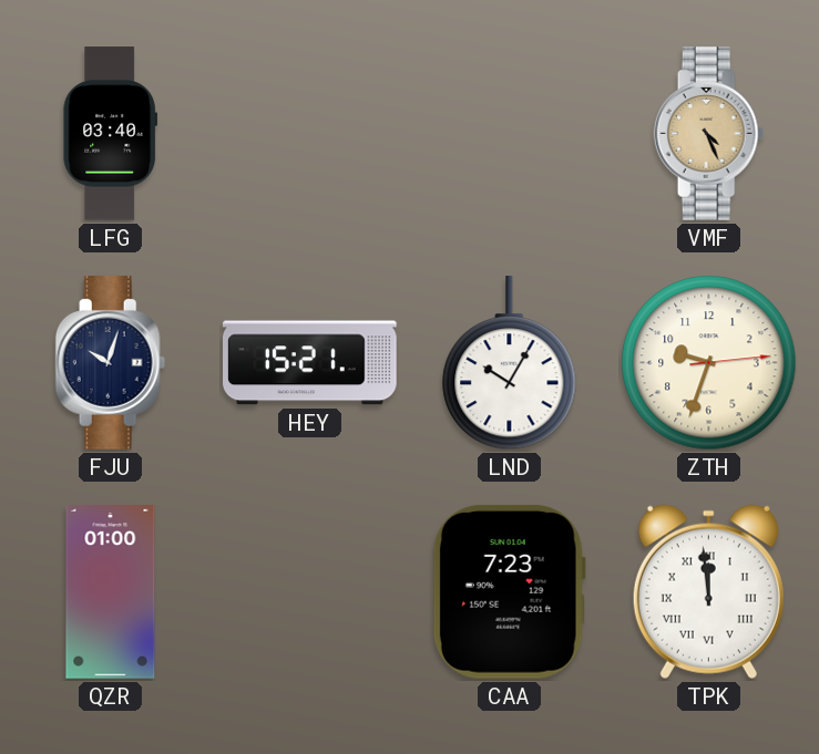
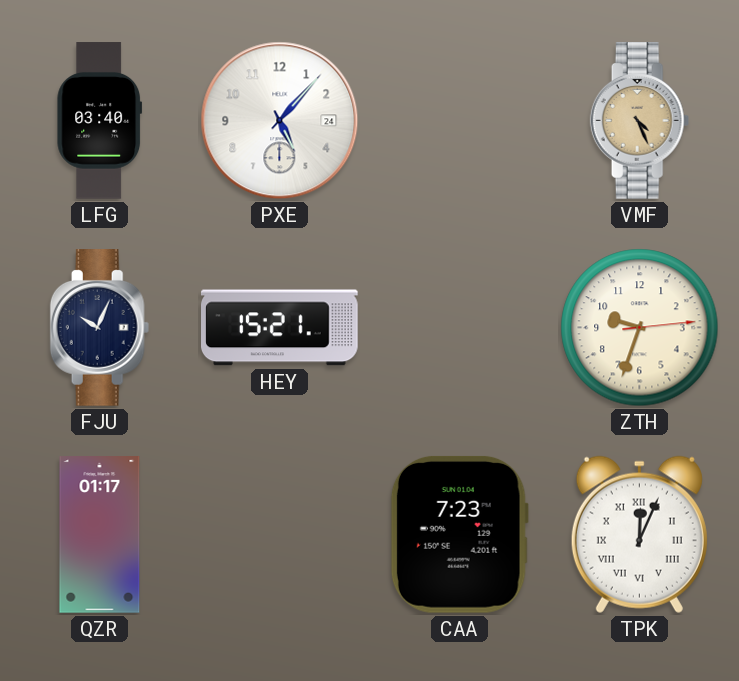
PXE: none -> 5:07
FJU: 10:03 -> 10:04
LND: 10:05 -> none
QZR: 01:00 -> 01:17
TPK: 11:59 -> 12:04
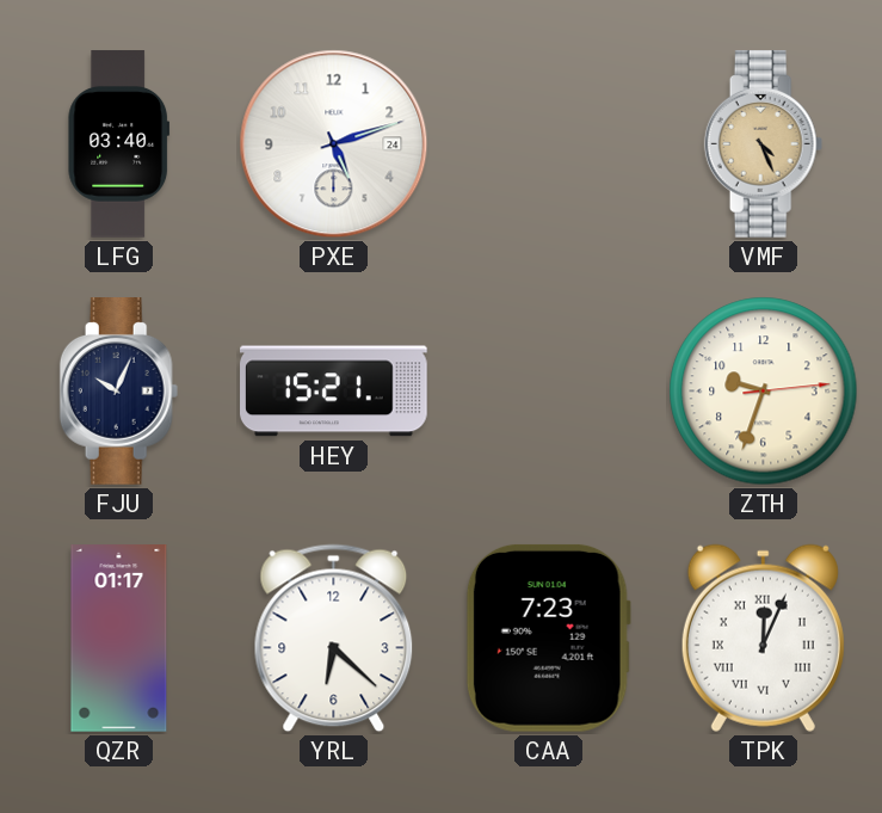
PXE: 5:07 -> 5:12
YRL: none -> 6:22
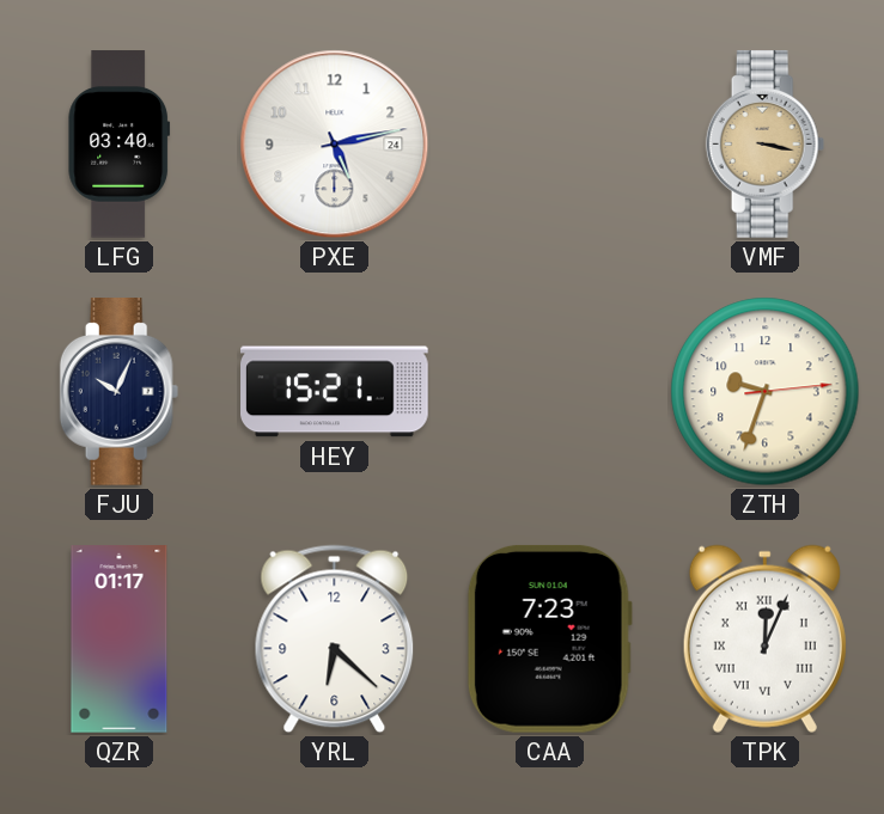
PXE: 5:12 -> 5:13
VMF: 4:26 -> 3:17
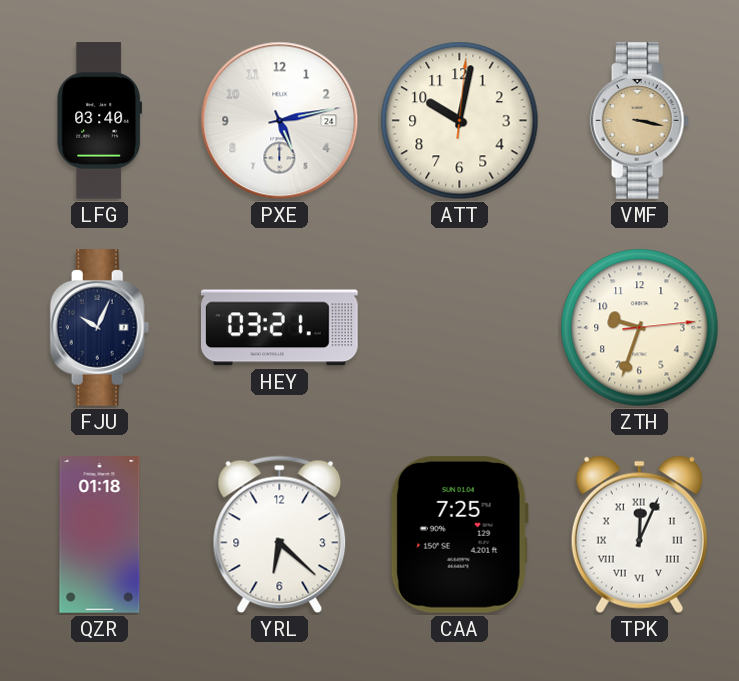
ATT: none -> 10:02
HEY: 15:21 -> 03:21
QZR: 01:17 -> 01:18
CAA: 7:23 -> 7:25
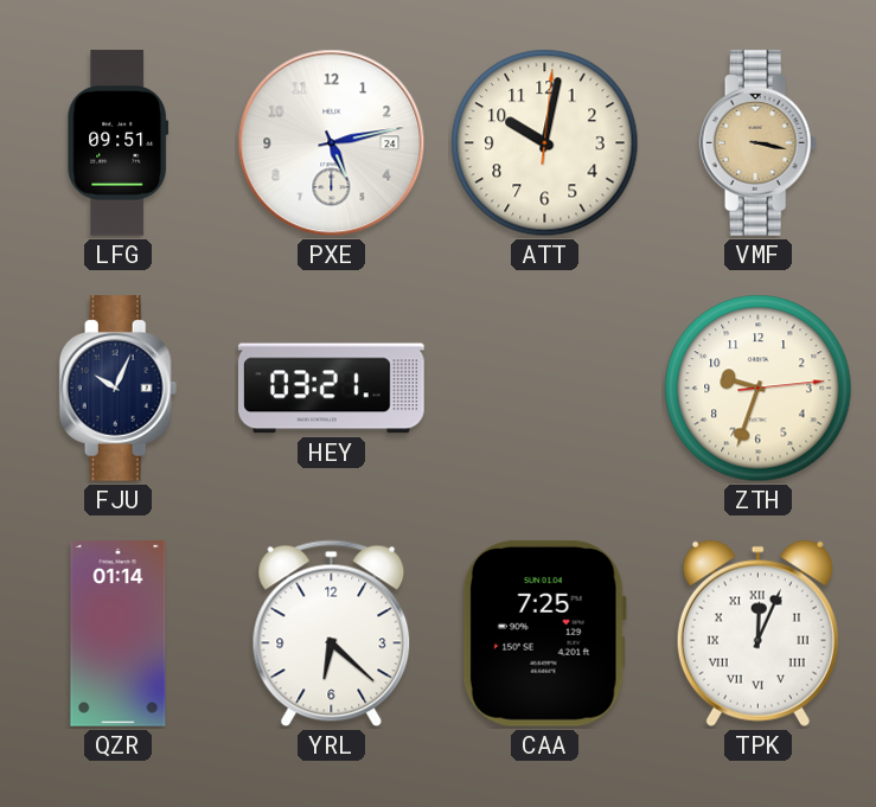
LFG: 03:40 -> 09:51
QZR: 01:18 -> 01:14
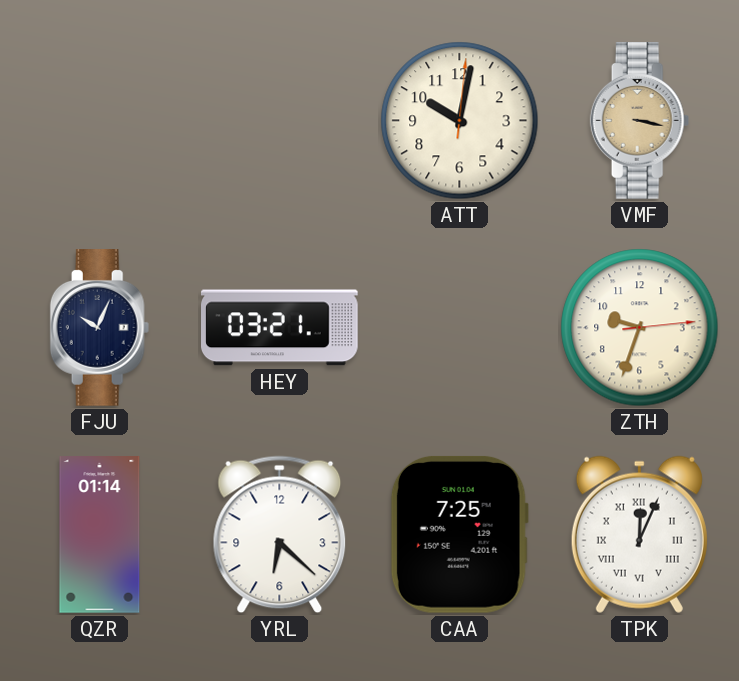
LFG: 09:51 -> none
PXE: 5:13 -> none
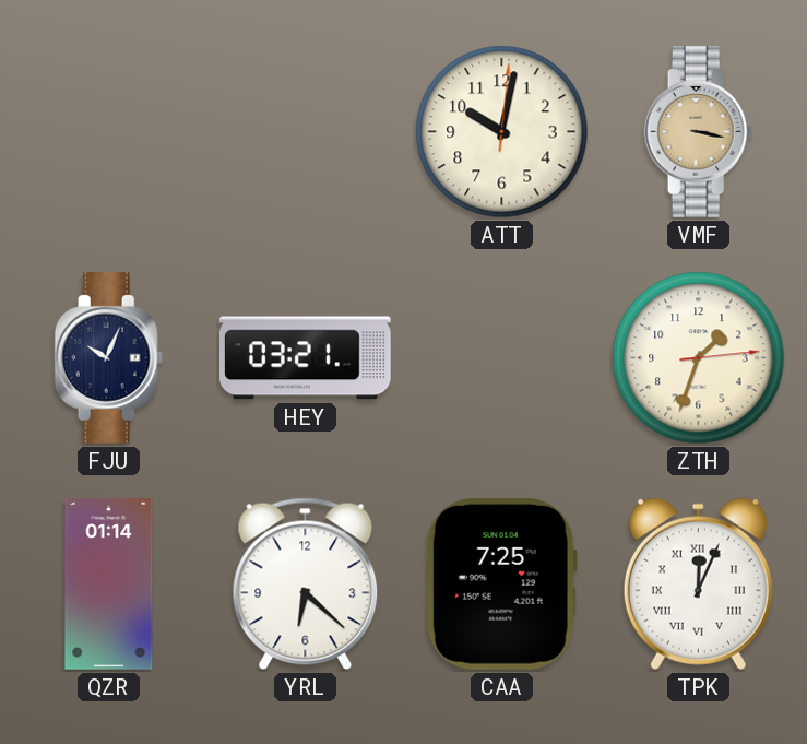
ZTH: 9:33 -> 1:33
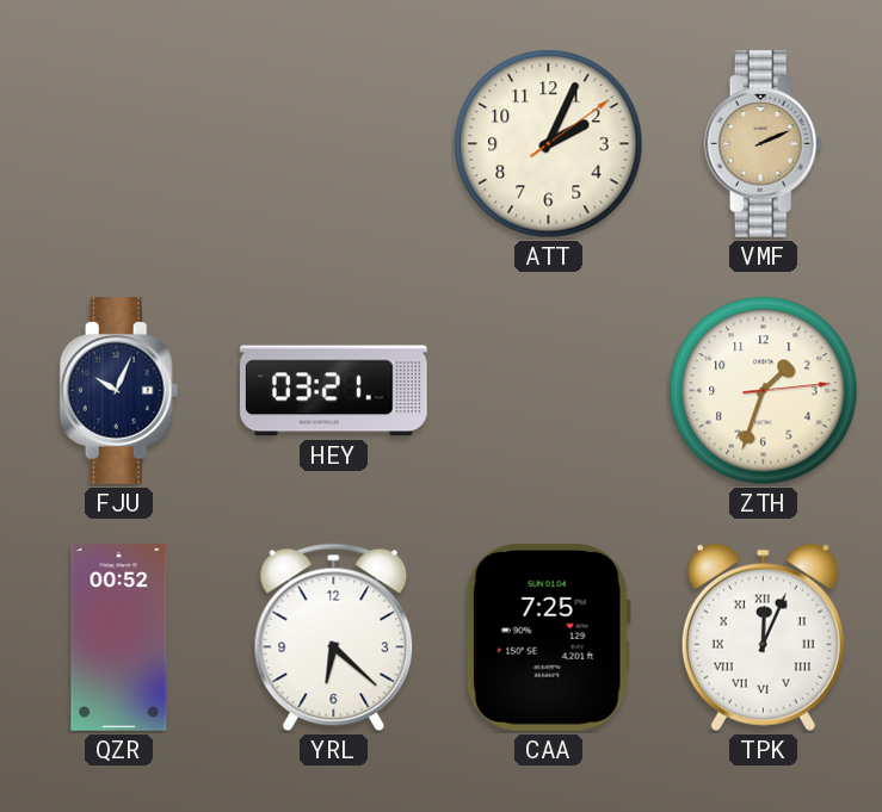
ATT: 10:02 -> 2:04
VMF: 3:17 -> 2:11
QZR: 01:14 -> 00:52
